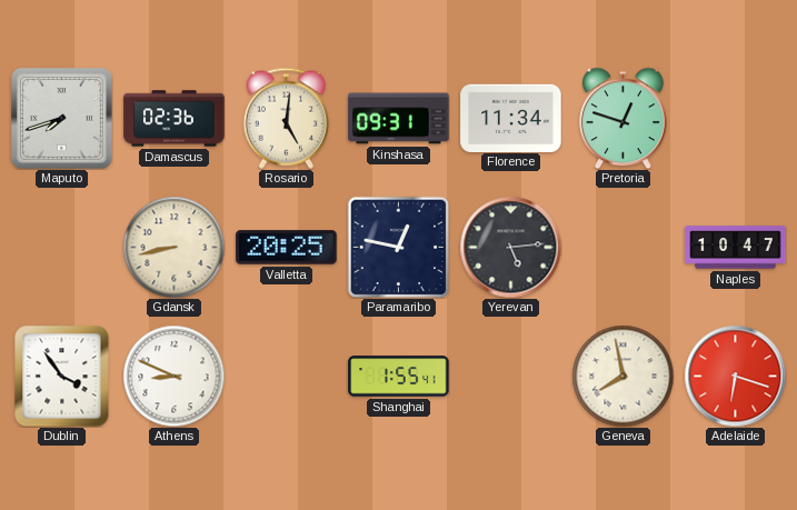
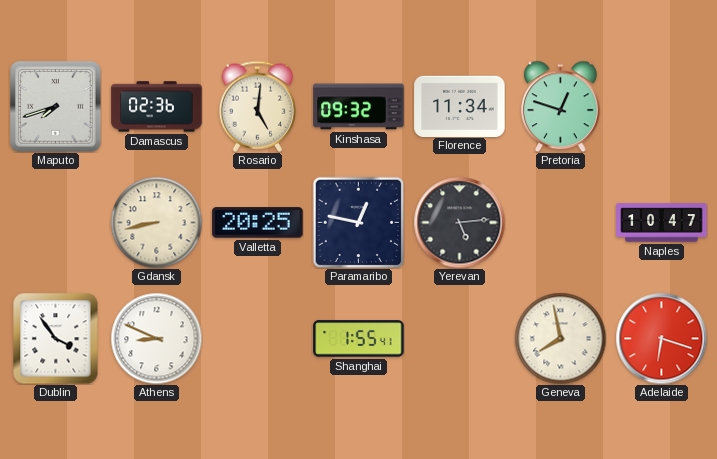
Kinshasa: 09:31 -> 09:32
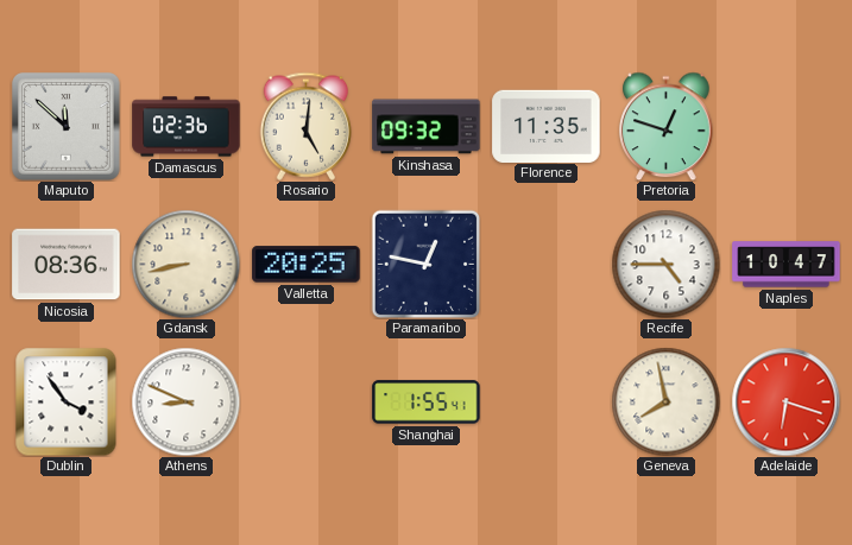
Maputo: 7:42 -> 11:52
Florence: 11:34 -> 11:35
Nicosia: none -> 08:36
Yerevan: 5:14 -> none
Recife: none -> 4:45
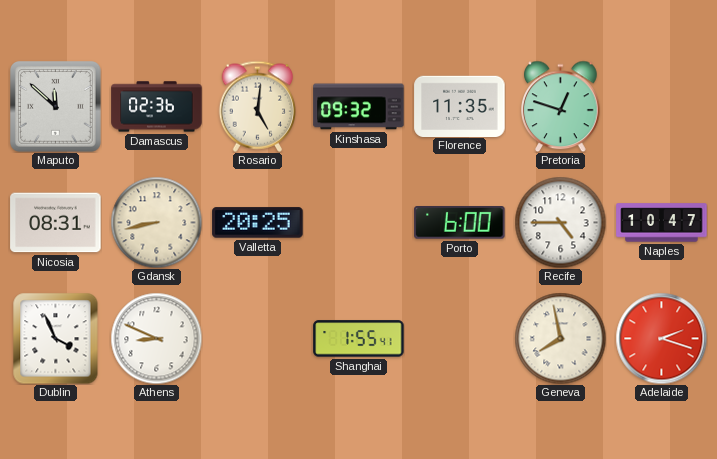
Nicosia: 08:36 -> 08:31
Paramaribo: 12:47 -> none
Porto: none -> 6:00
Dublin: 3:54 -> 3:56
Adelaide: 6:18 -> 2:18
